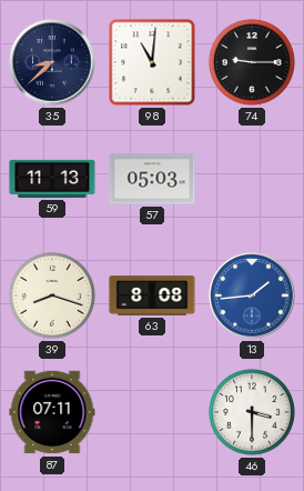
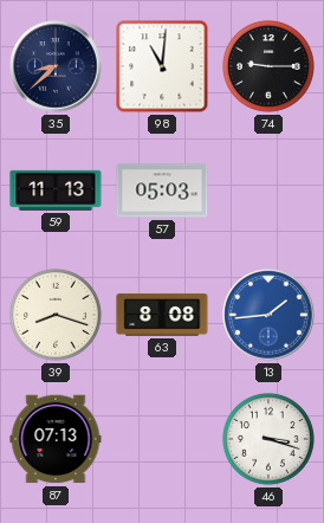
87: 07:11 -> 07:13
46: 3:30 -> 3:18
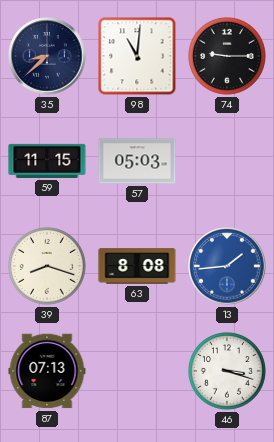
59: 11:13 -> 11:15
